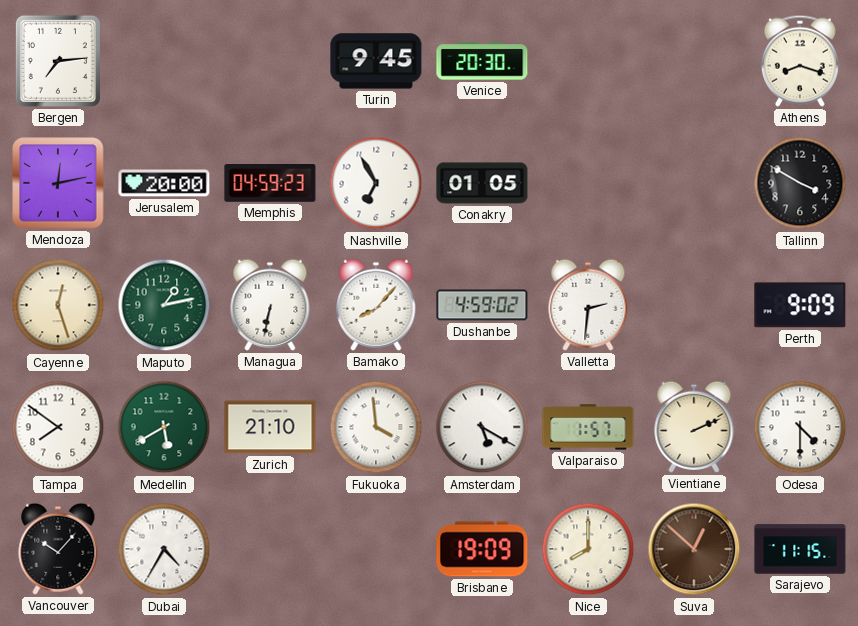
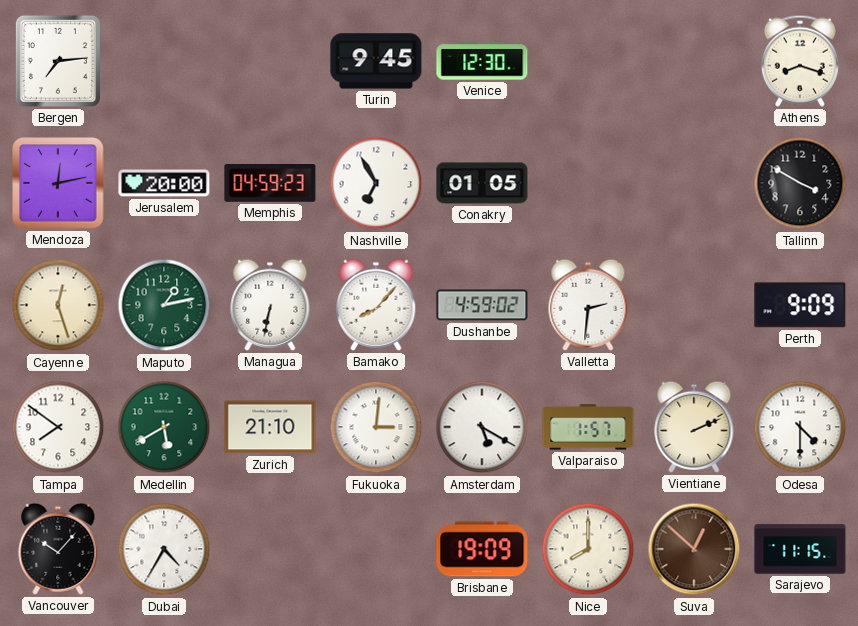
Venice: 20:30 -> 12:30
Fukuoka: 3:59 -> 3:01
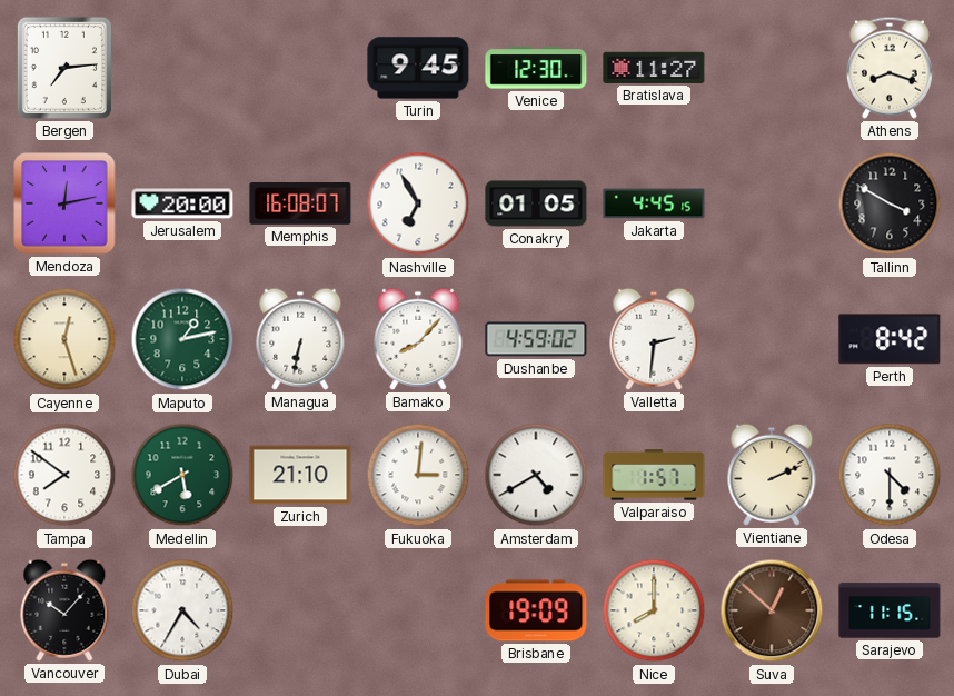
Bratislava: none -> 11:27
Memphis: 04:59 -> 16:08
Jakarta: none -> 4:45
Perth: 9:09 -> 8:42
Amsterdam: 5:20 -> 4:40
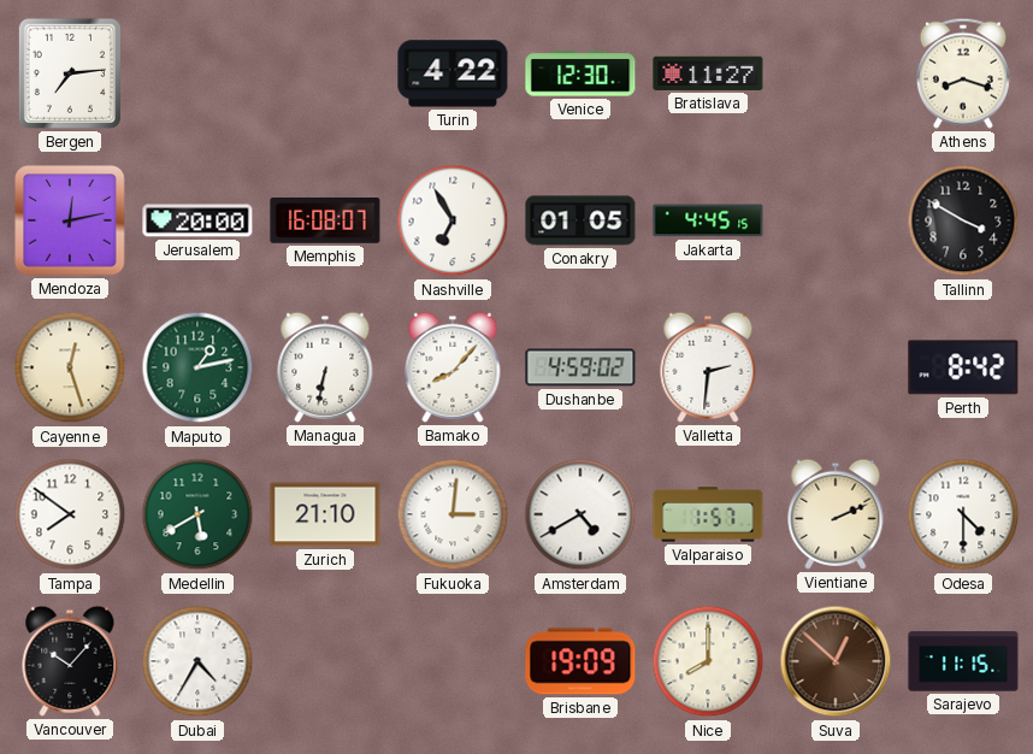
Turin: 9:45 -> 4:22
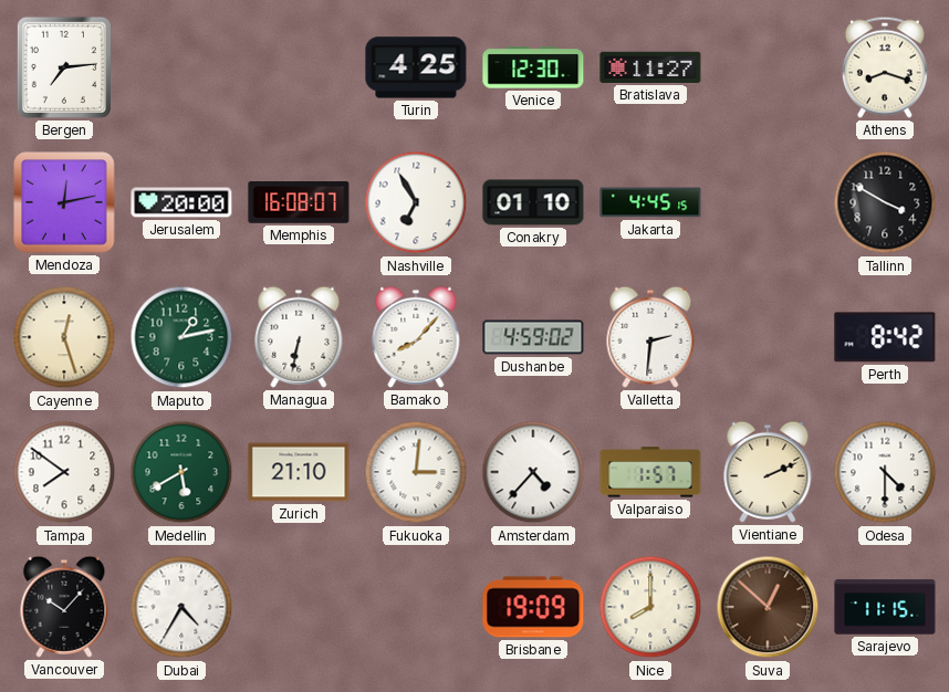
Turin: 4:22 -> 4:25
Conakry: 01:05 -> 01:10
Amsterdam: 4:40 -> 4:37
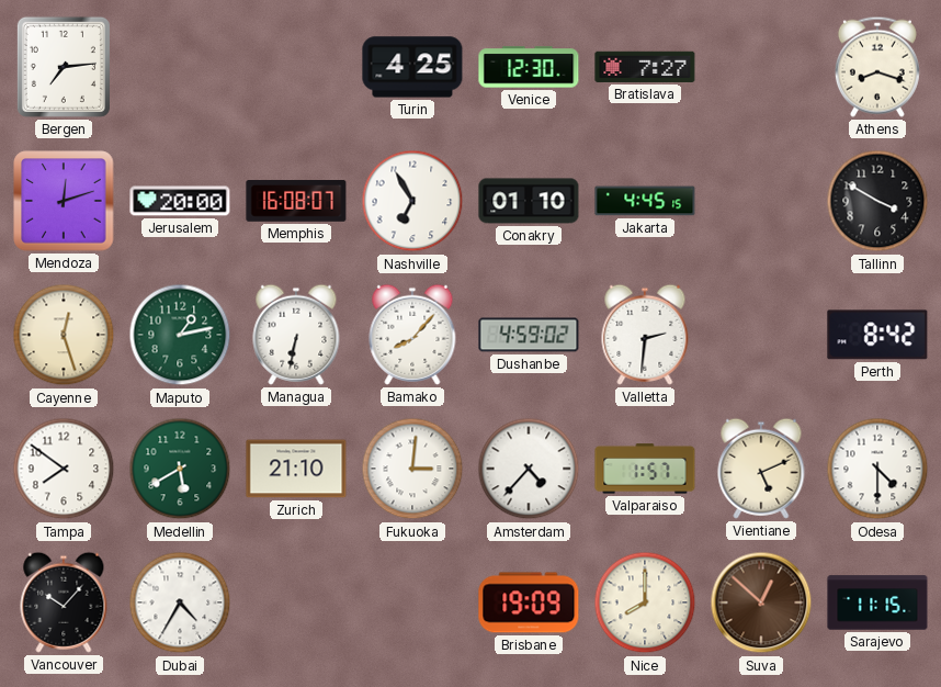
Bratislava: 11:27 -> 7:27
Mendoza: 12:13 -> 12:12
Vientiane: 2:11 -> 5:11
